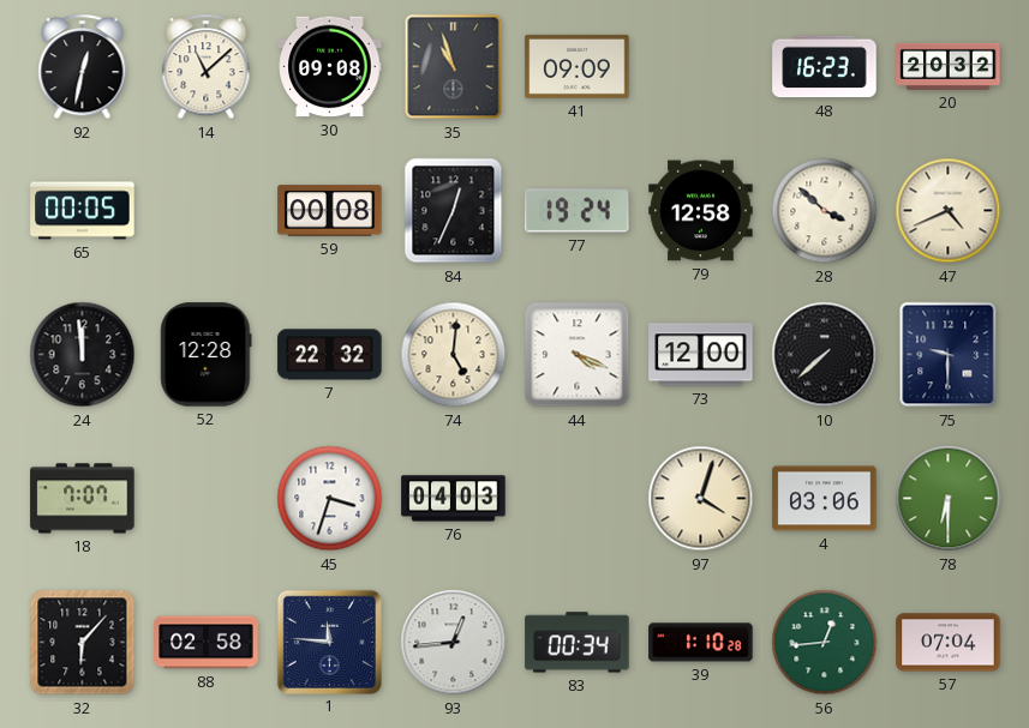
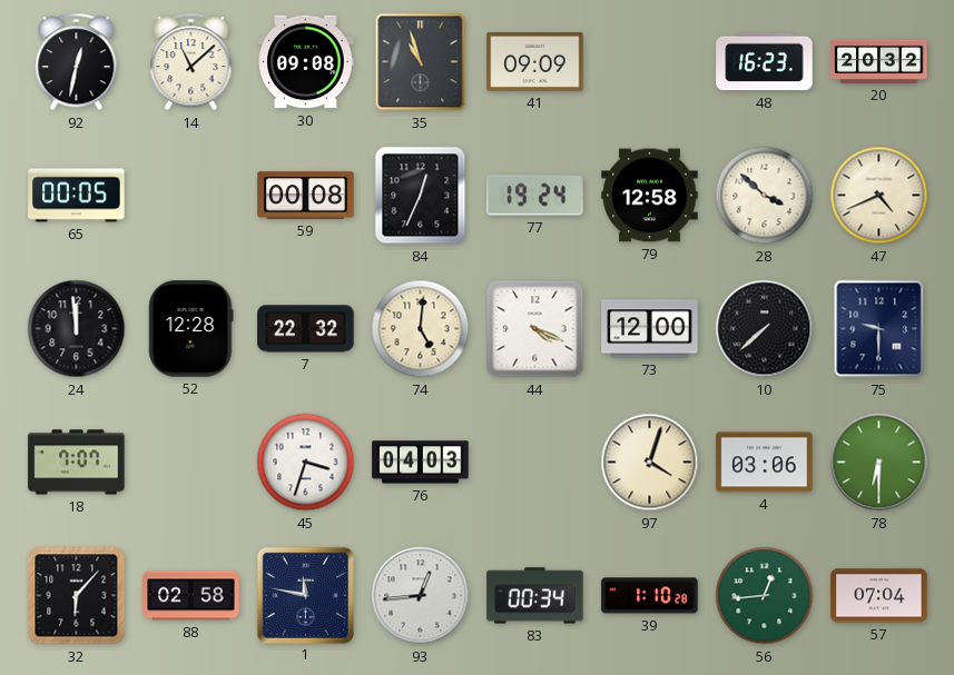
1: 11:46 -> 11:47
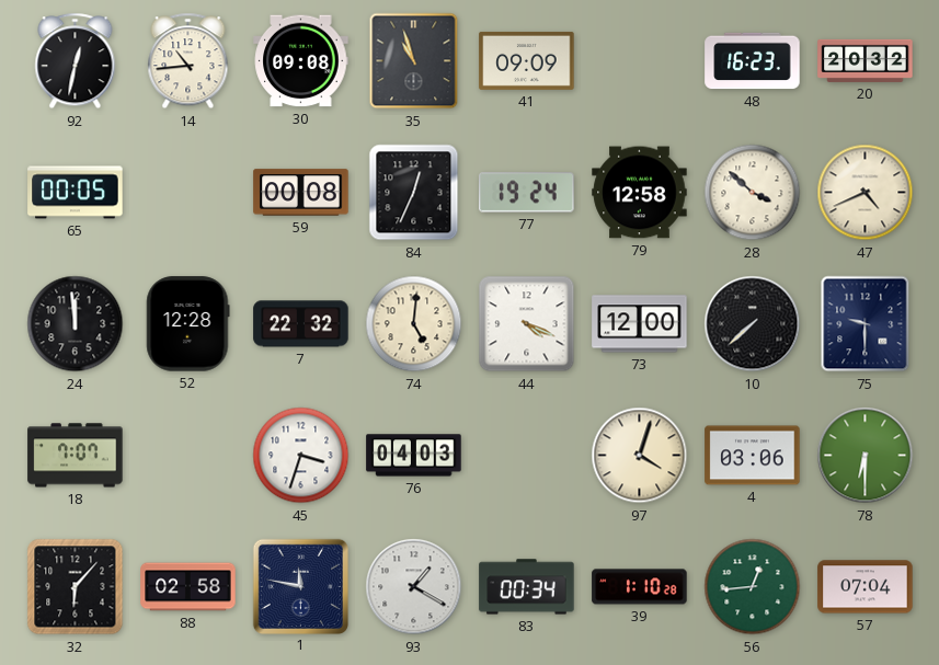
14: 11:08 -> 10:44
93: 12:44 -> 1:20
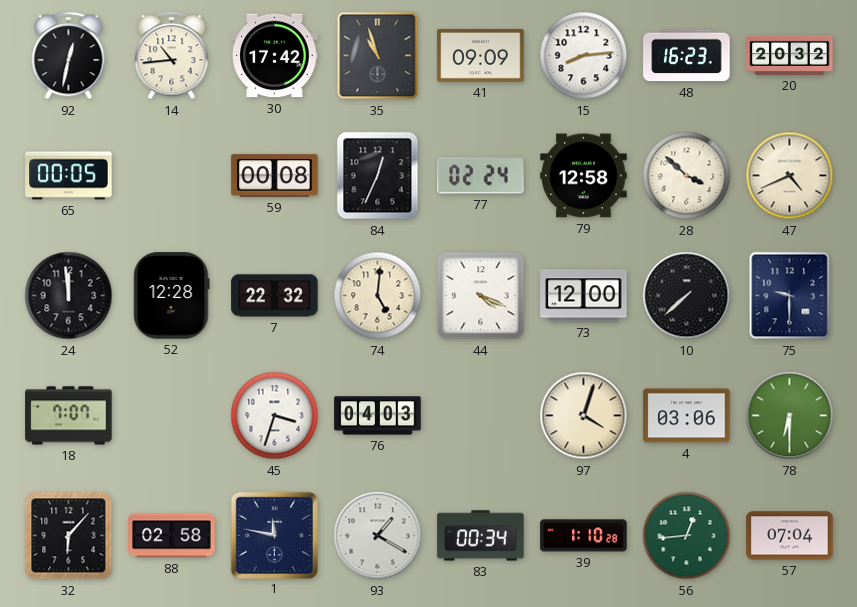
30: 09:08 -> 17:42
15: none -> 8:14
77: 19:24 -> 02:24
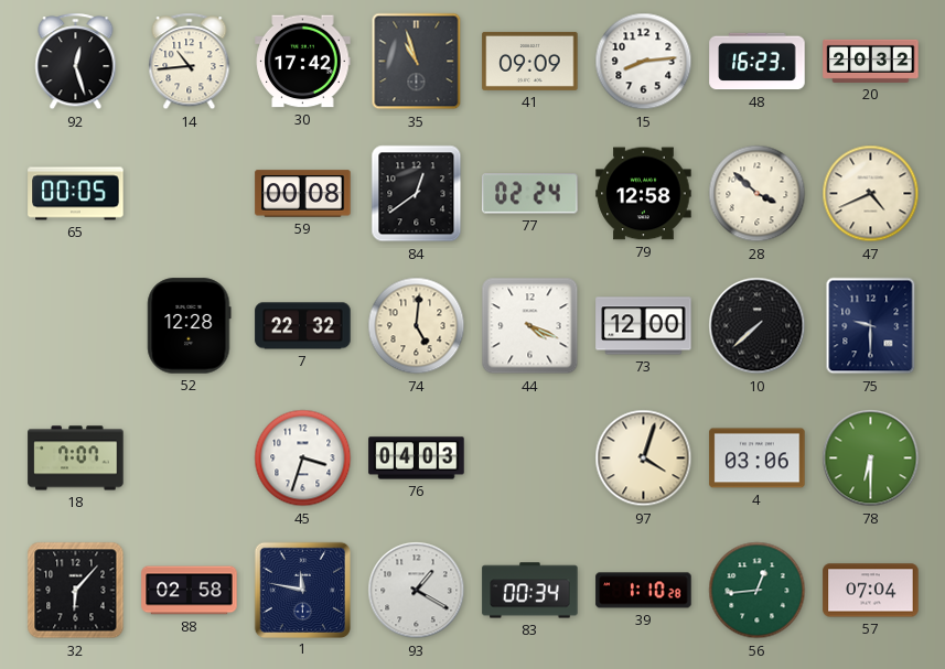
92: 12:32 -> 12:27
84: 12:34 -> 12:39
24: 11:59 -> none
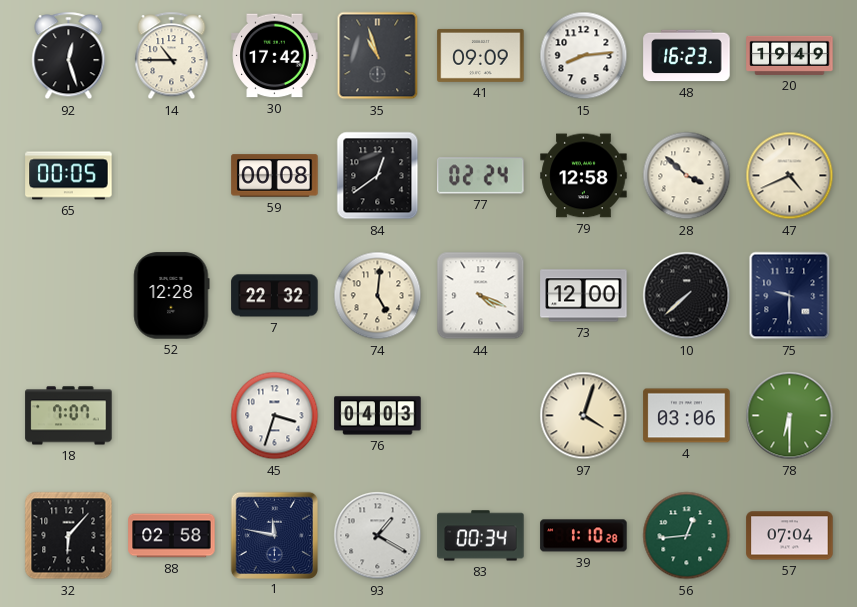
14: 10:44 -> 10:45
20: 20:32 -> 19:49
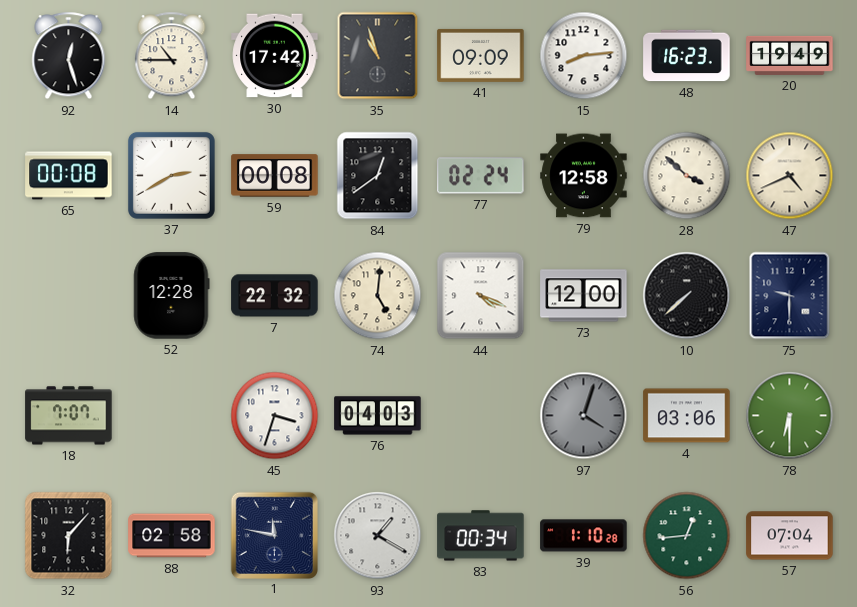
65: 00:05 -> 00:08
37: none -> 2:40
97 dial: cream -> grey
